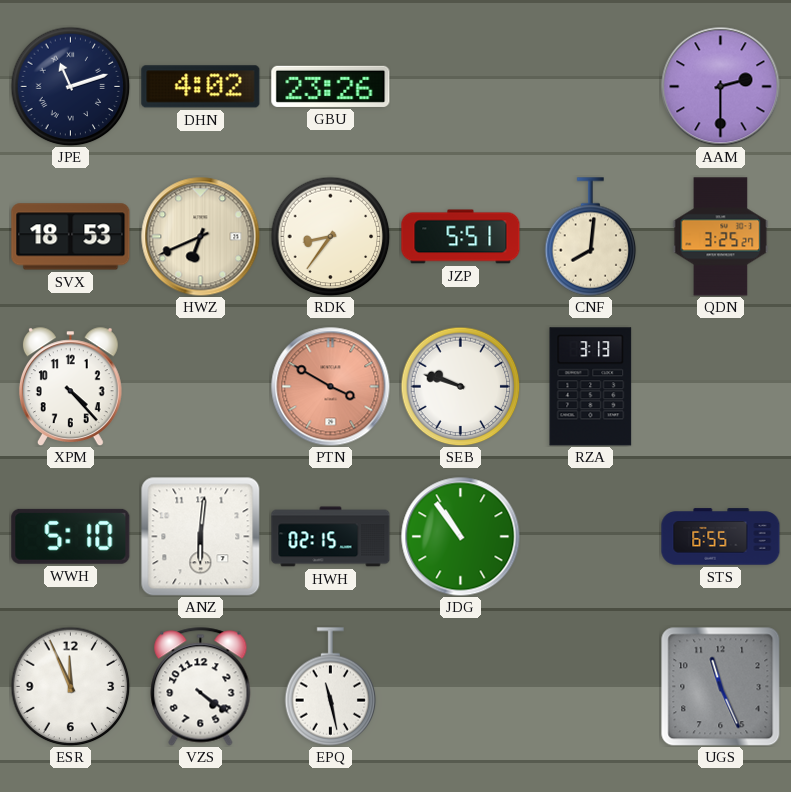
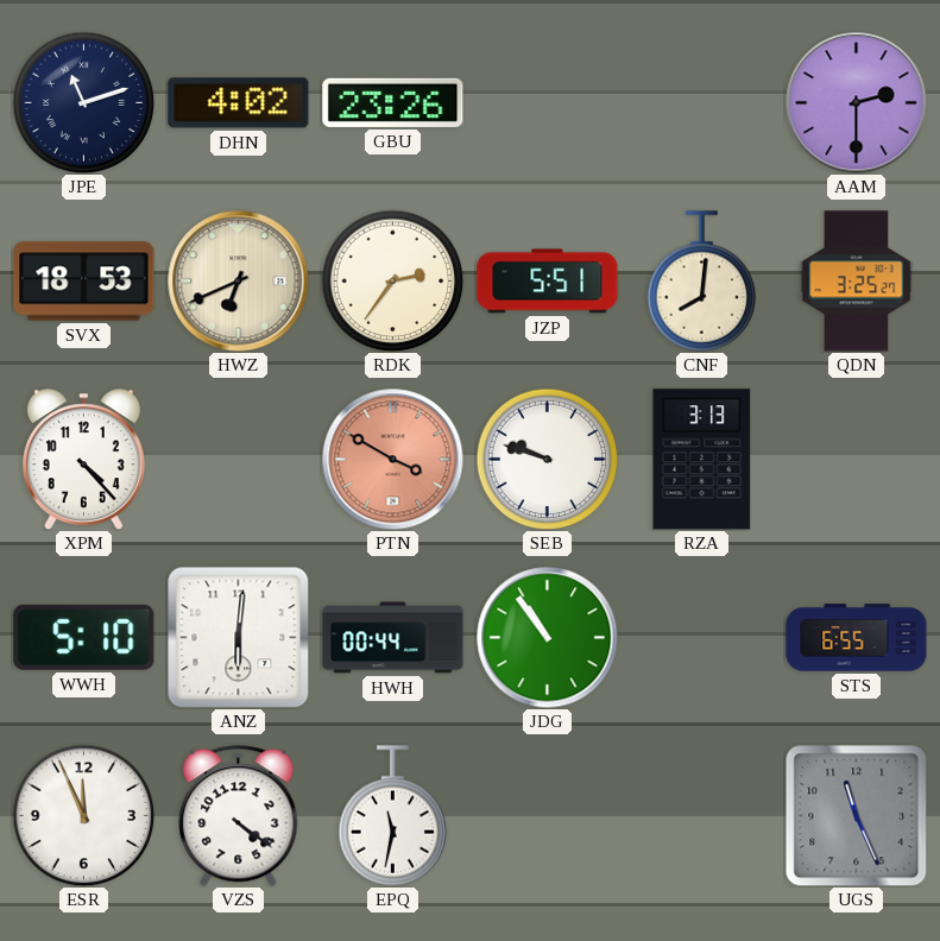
RDK: 8:36 -> 2:36
HWH: 02:15 -> 00:44
EPQ: 11:28 -> 11:32
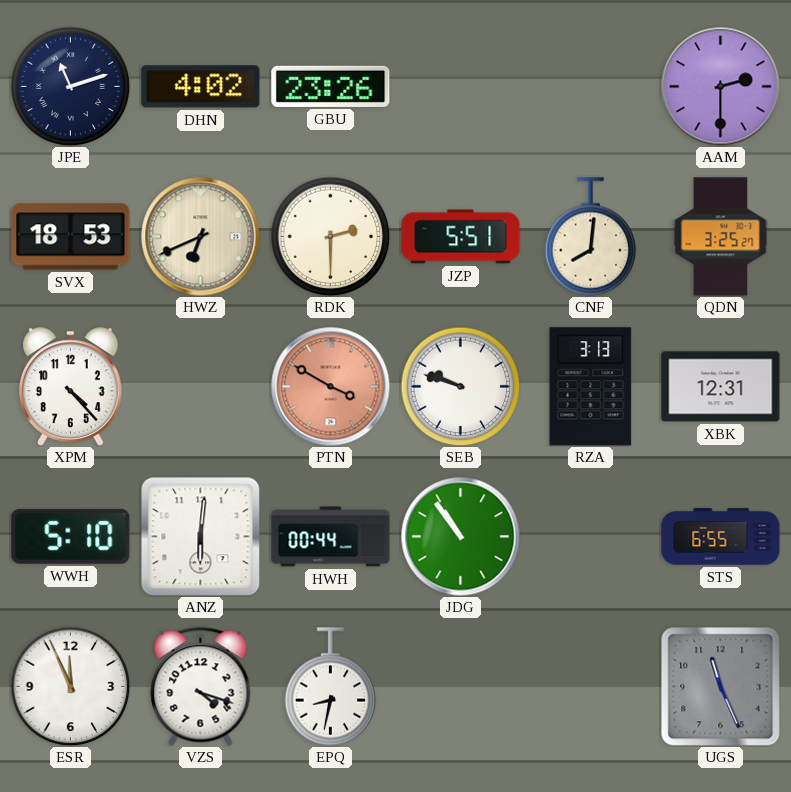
RDK: 2:36 -> 2:30
XBK: none -> 12:31
VZS: 4:21 -> 4:18
EPQ: 11:32 -> 8:32
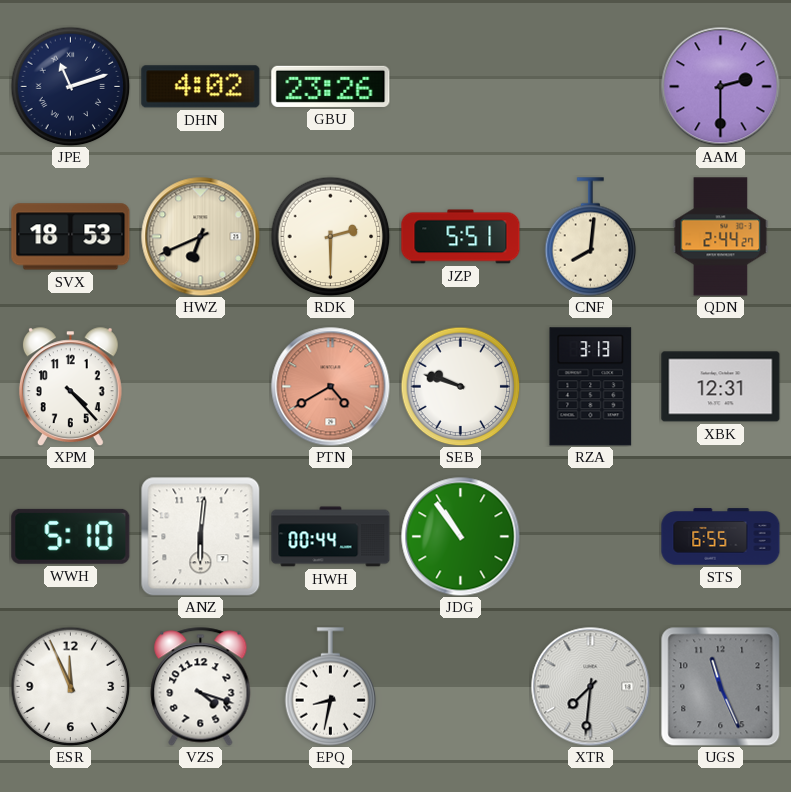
QDN: 3:25 -> 2:44
PTN: 3:50 -> 4:40
XTR: none -> 7:31
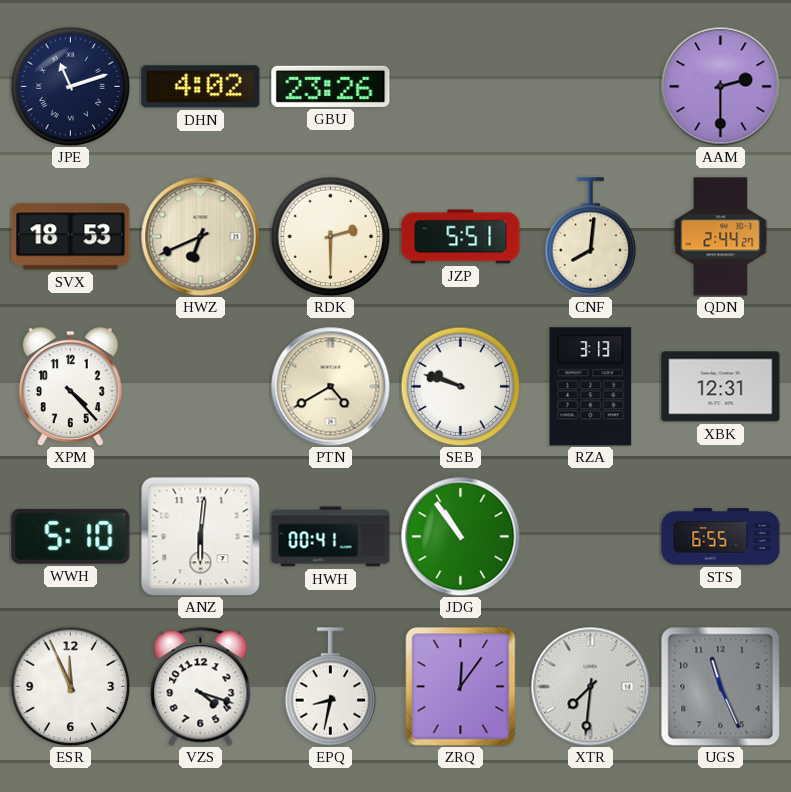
PTN dial: salmon -> cream
HWH: 00:44 -> 00:41
ZRQ: none -> 12:06
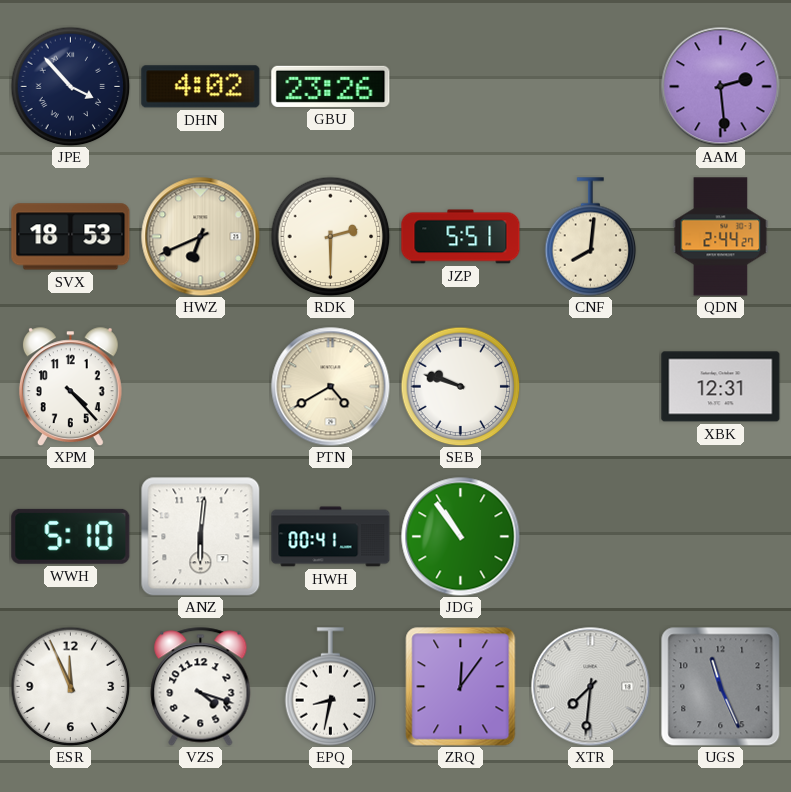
JPE: 11:12 -> 3:53
AAM: 2:30 -> 2:29
RZA: 3:13 -> none
STS: 6:55 -> none
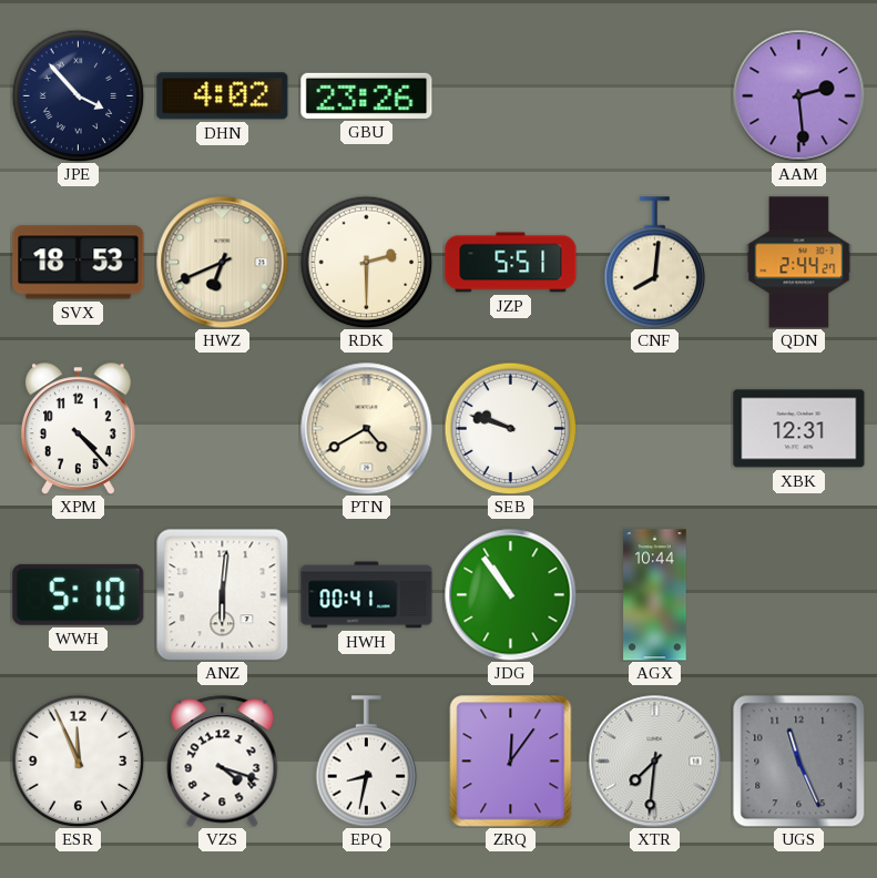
AGX: none -> 10:44
